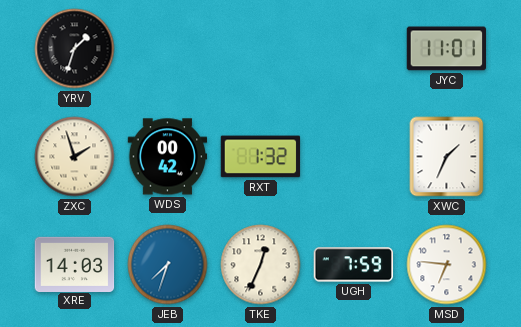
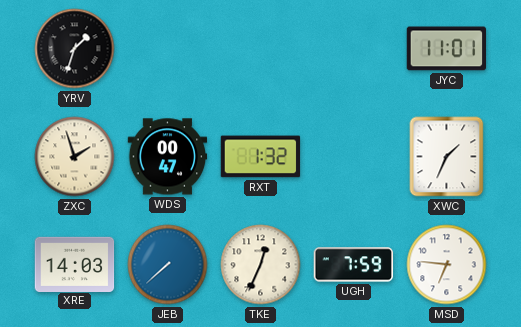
WDS: 00:42 -> 00:47
JEB: 7:33 -> 7:38
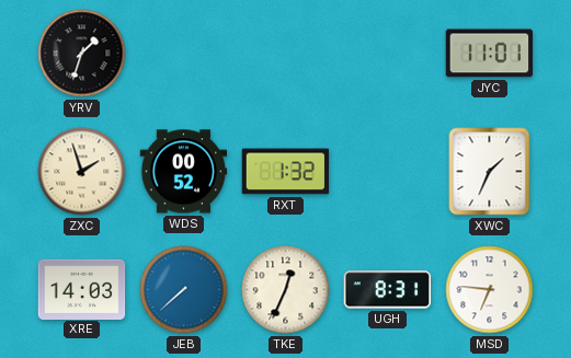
WDS: 00:47 -> 00:52
UGH: 7:59 -> 8:31
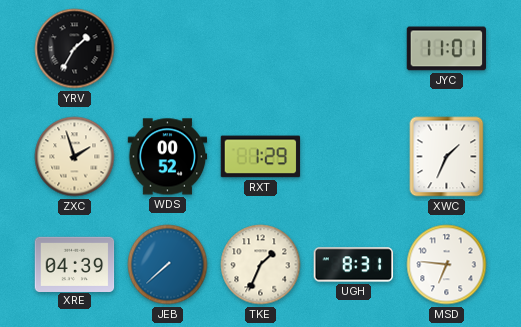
YRV: 1:33 -> 1:35
RXT: 1:32 -> 1:29
XRE: 14:03 -> 04:39
TKE: 12:34 -> 1:34
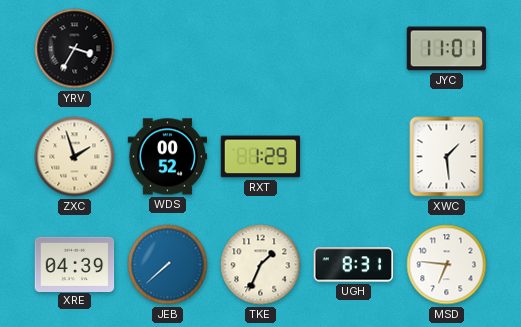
YRV: 1:35 -> 3:35
XWC: 1:34 -> 1:29
